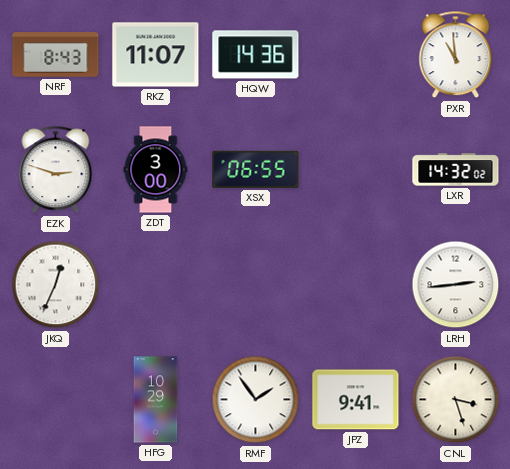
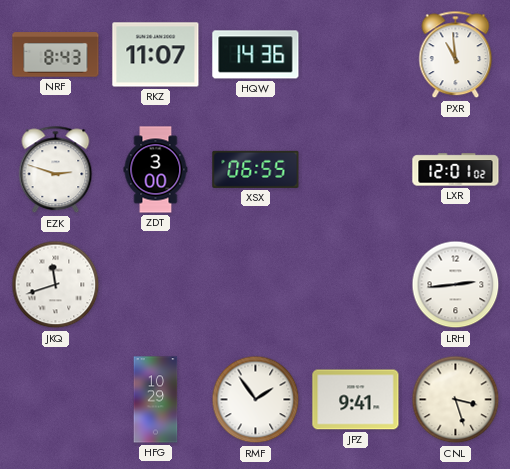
LXR: 14:32 -> 12:01
JKQ: 12:34 -> 11:42
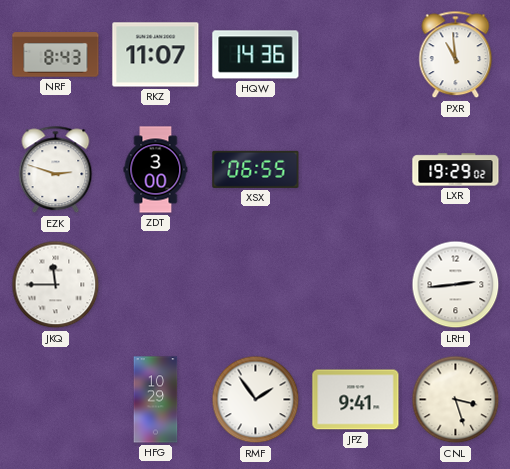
LXR: 12:01 -> 19:29
JKQ: 11:42 -> 11:45
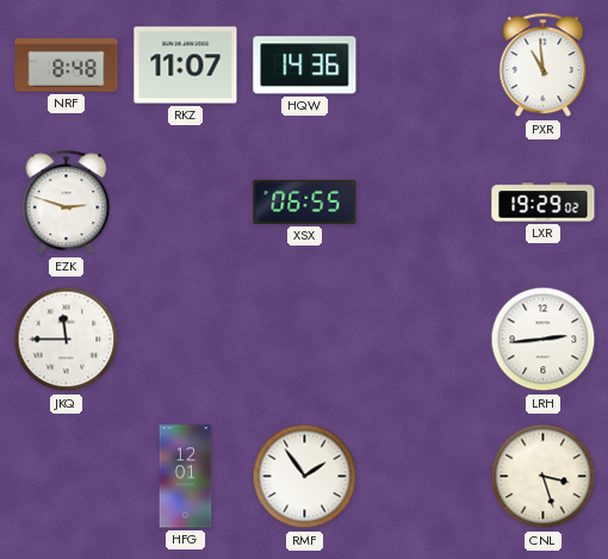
NRF: 8:43 -> 8:48
ZDT: 3:00 -> none
HFG: 10:29 -> 12:01
JPZ: 9:41 -> none
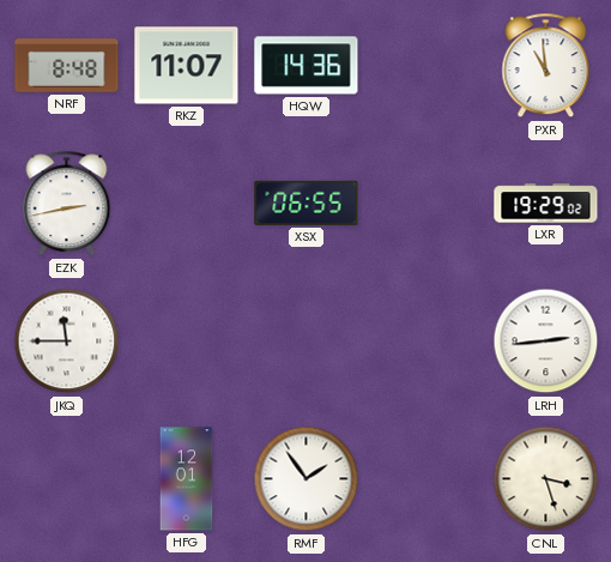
EZK: 2:48 -> 2:43
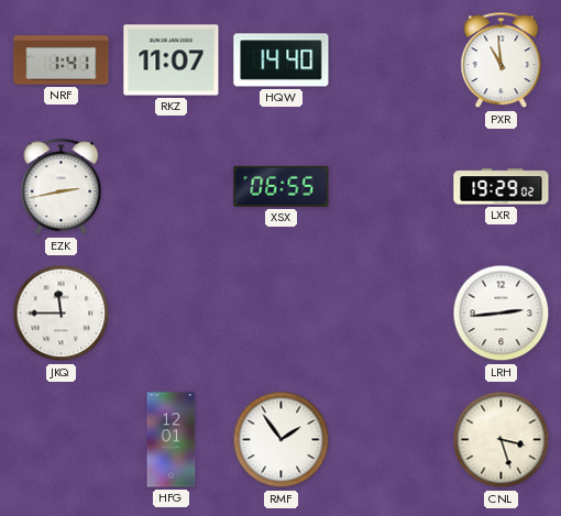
NRF: 8:48 -> 1:41
HQW: 14:36 -> 14:40
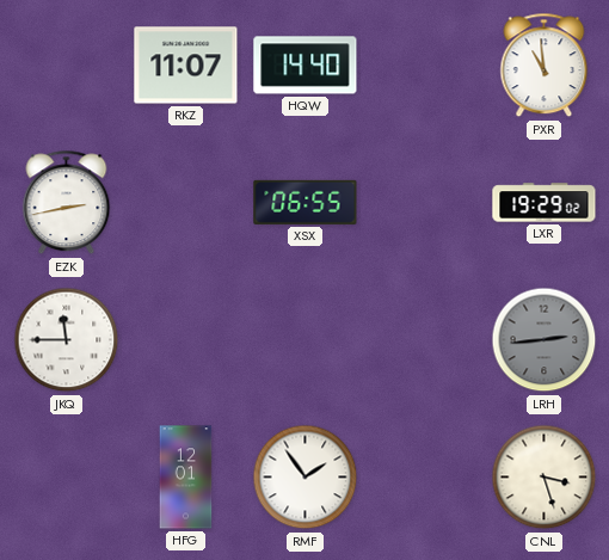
NRF: 1:41 -> none
LRH dial: white -> grey
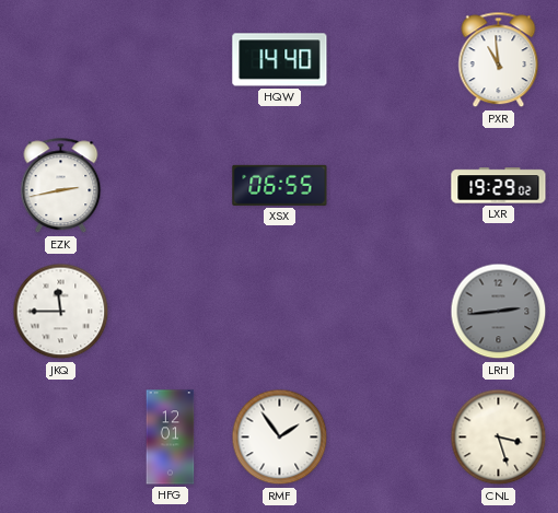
RKZ: 11:07 -> none
